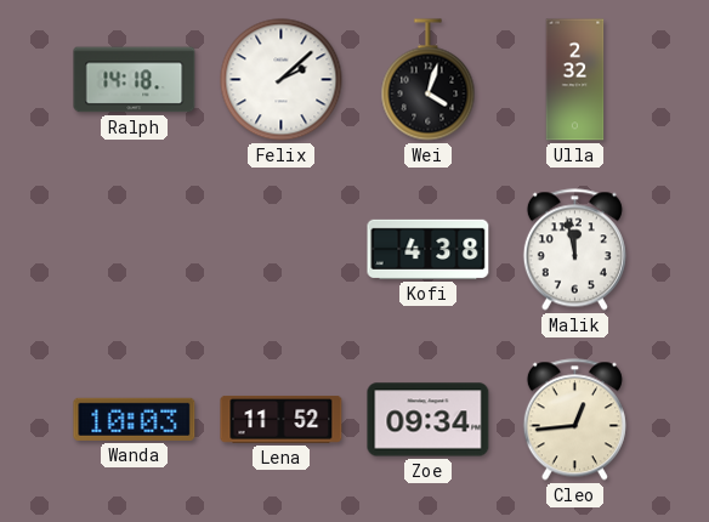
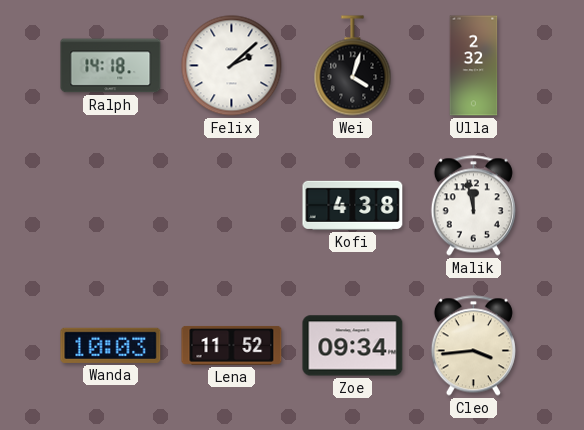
Cleo: 12:44 -> 3:44
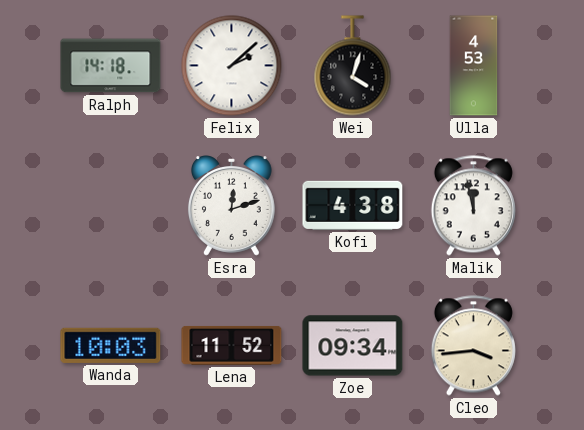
Ulla: 2:32 -> 4:53
Esra: none -> 12:12
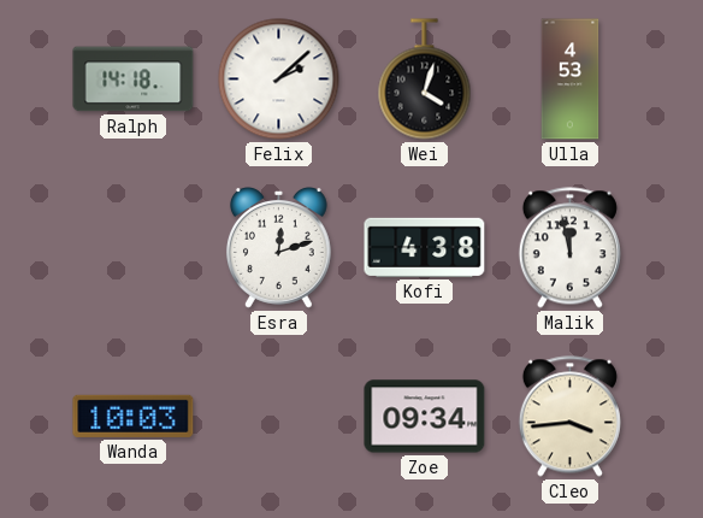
Lena: 11:52 -> none
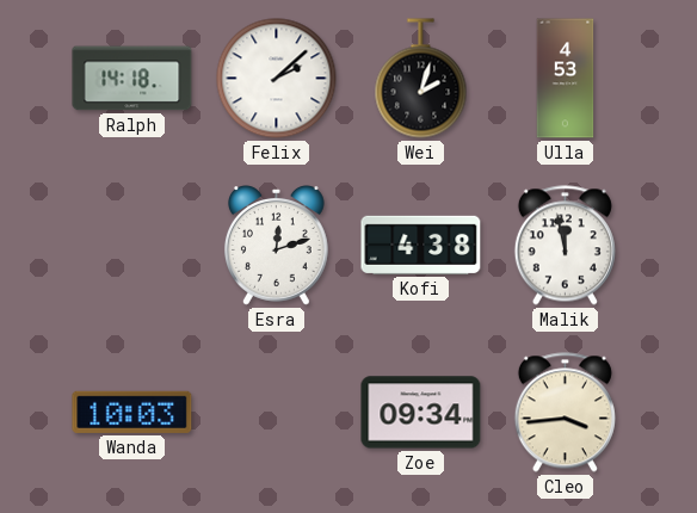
Wei: 4:03 -> 2:03
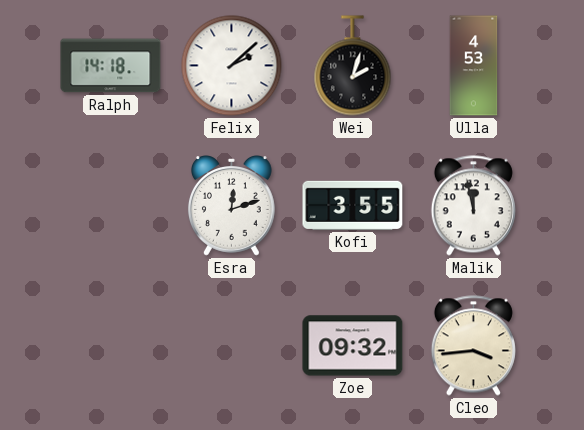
Kofi: 4:38 -> 3:55
Wanda: 10:03 -> none
Zoe: 09:34 -> 09:32
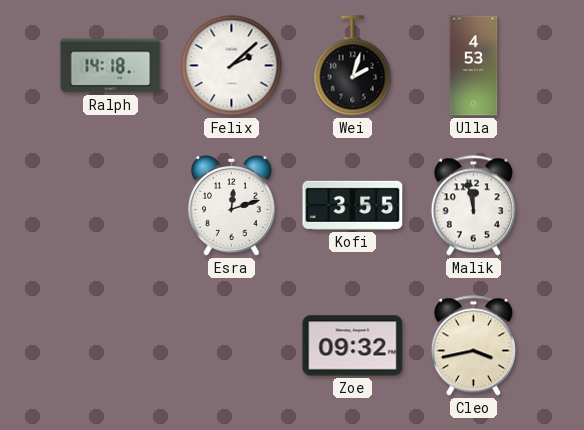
Cleo: 3:44 -> 3:43
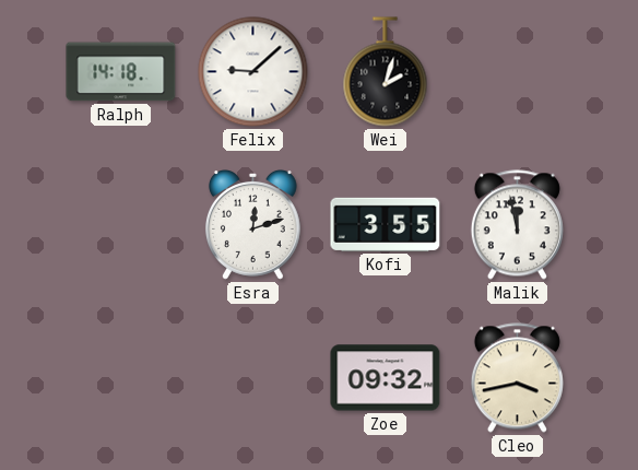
Felix: 2:08 -> 9:08
Ulla: 4:53 -> none
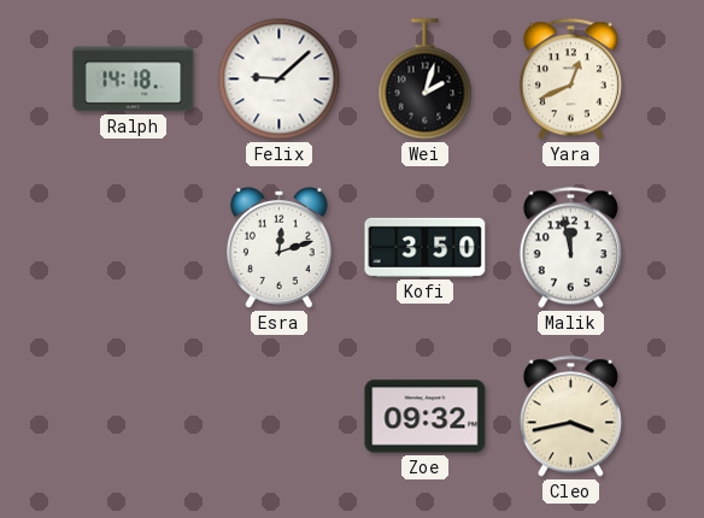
Yara: none -> 12:41
Kofi: 3:55 -> 3:50
